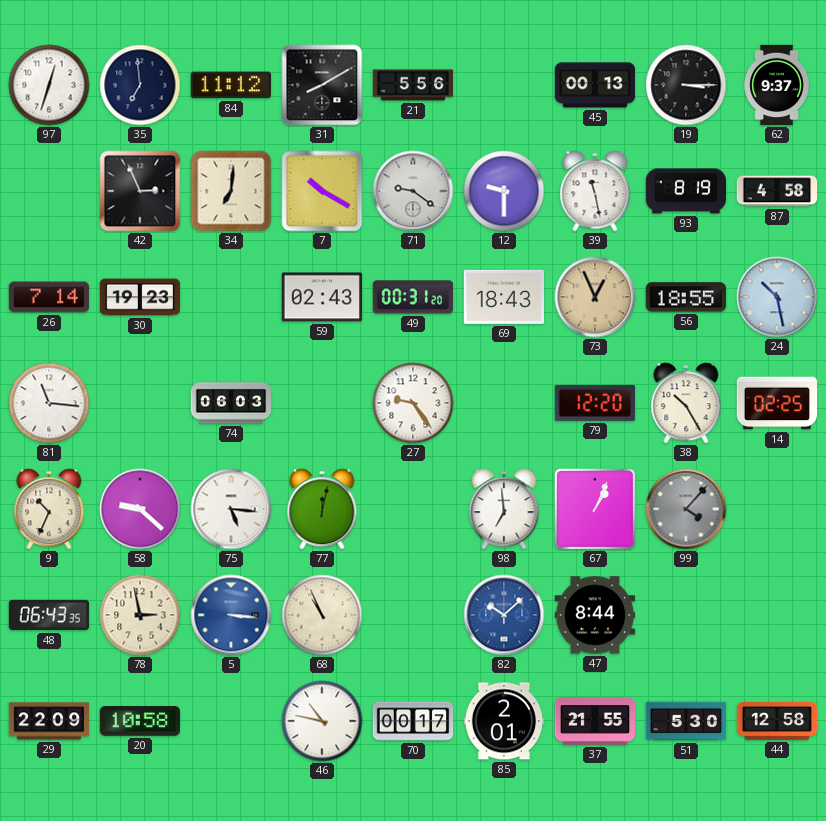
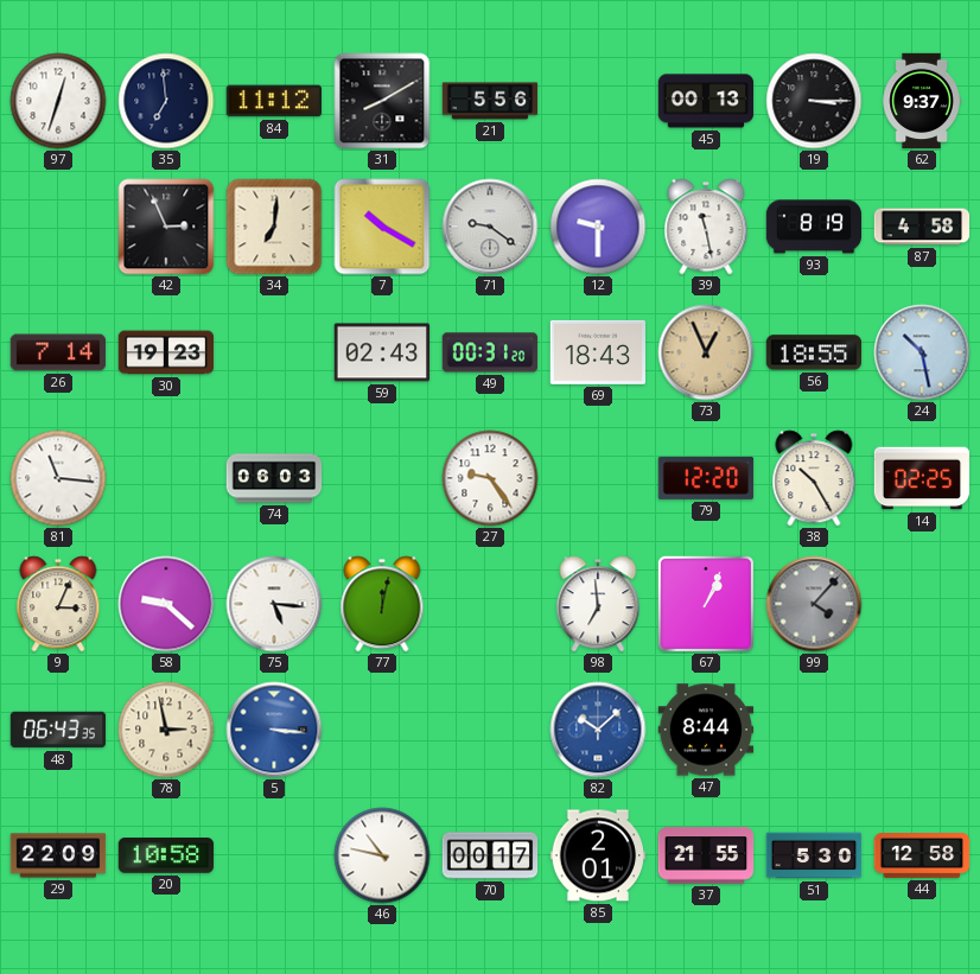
9: 10:34 -> 3:04
68: 10:56 -> none
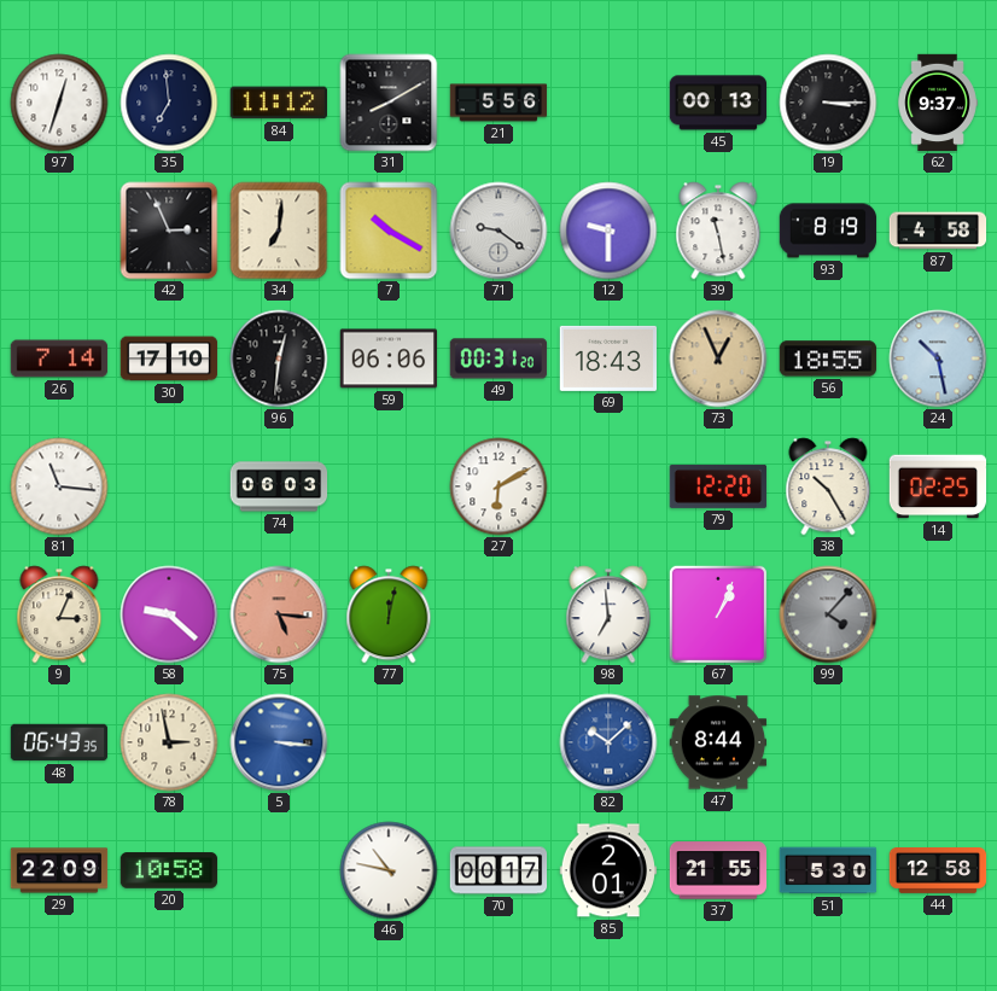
30: 19:23 -> 17:10
96: none -> 12:31
59: 02:43 -> 06:06
27: 9:24 -> 6:10
75 dial: white -> salmon
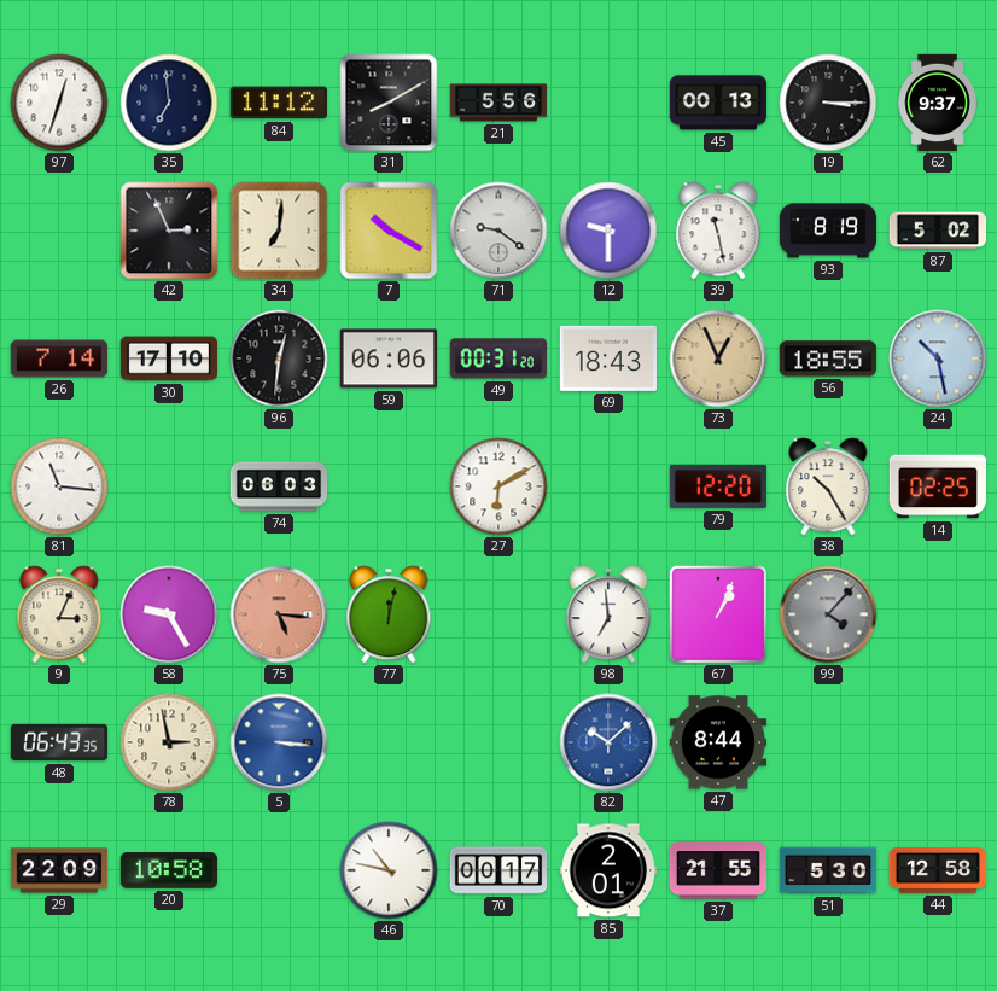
87: 4:58 -> 5:02
58: 9:22 -> 9:25
